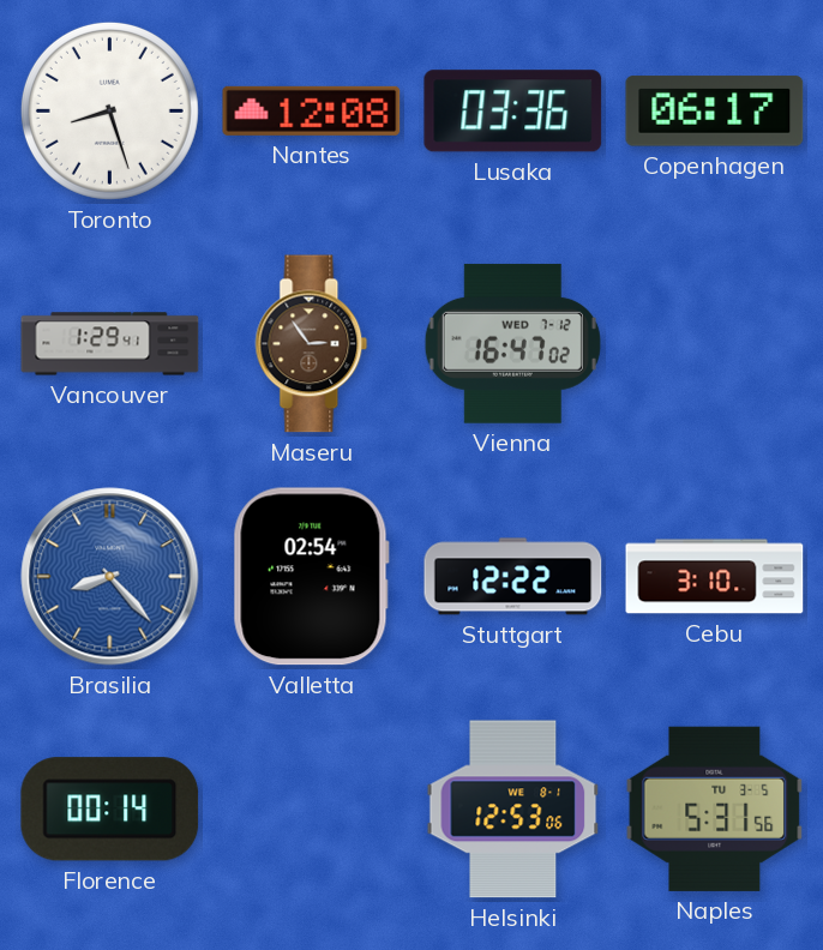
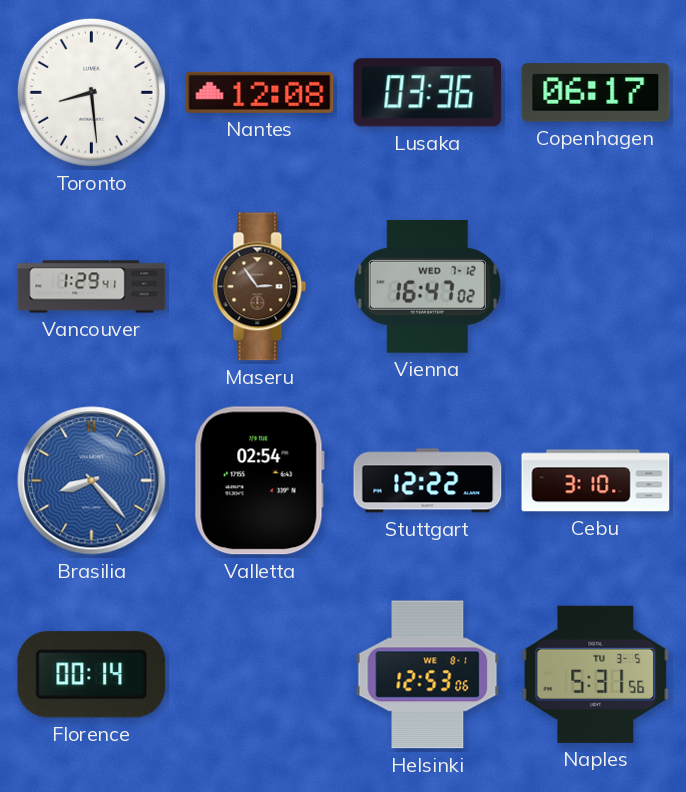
Toronto: 8:27 -> 8:29
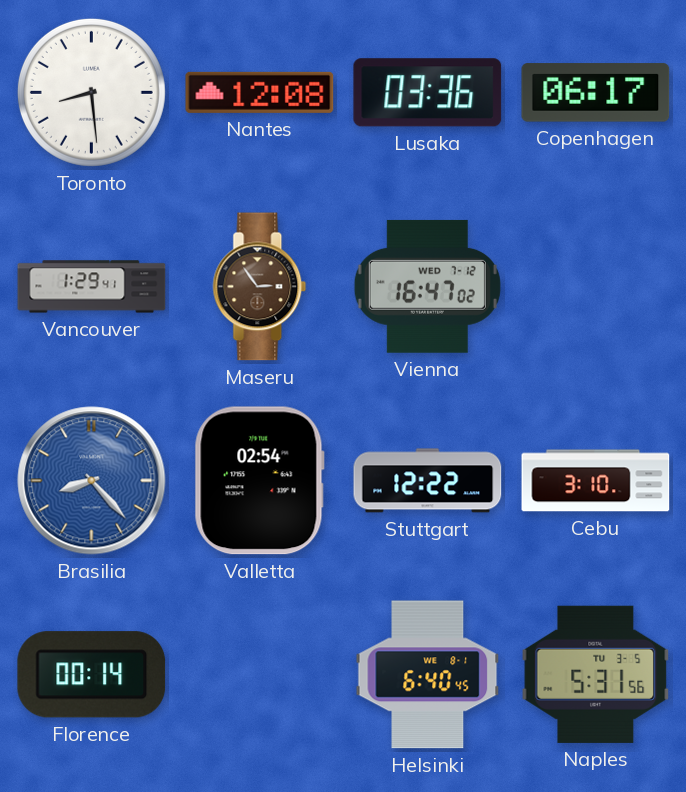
Helsinki: 12:53 -> 6:40
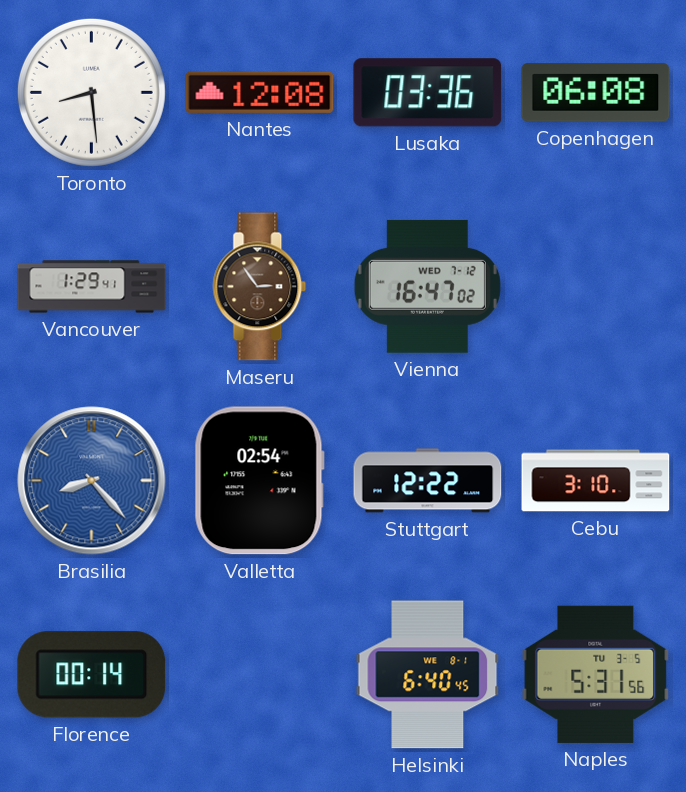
Copenhagen: 06:17 -> 06:08
